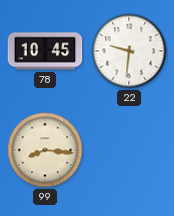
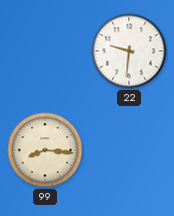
78: 10:45 -> none
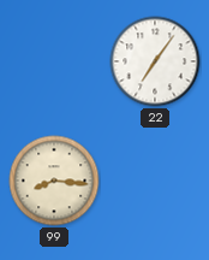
22: 9:31 -> 7:06
